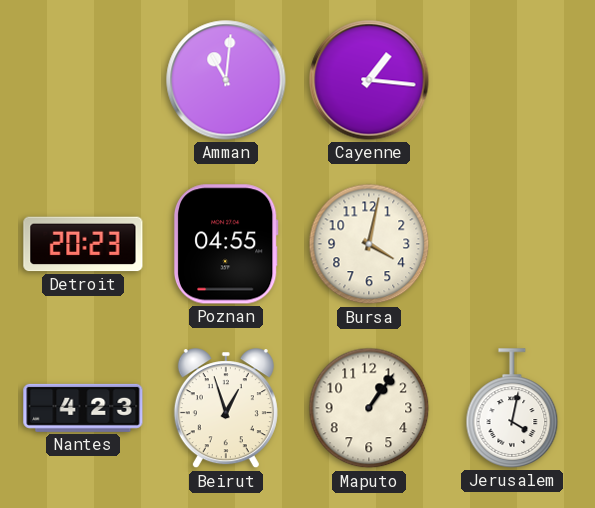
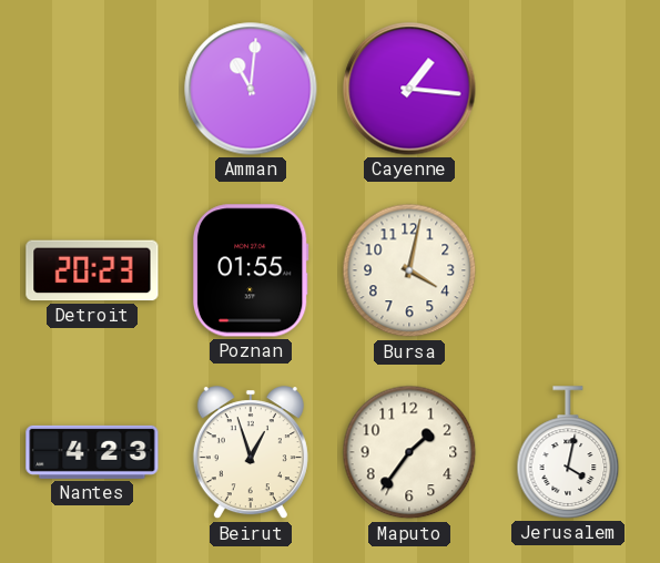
Poznan: 04:55 -> 01:55
Maputo: 1:06 -> 1:36
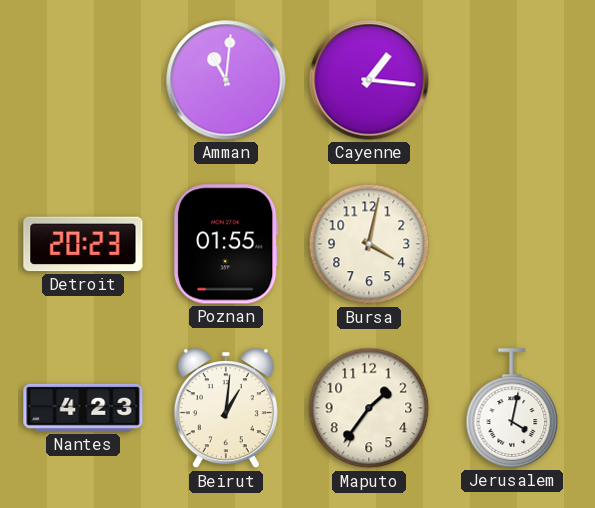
Beirut: 12:57 -> 1:01
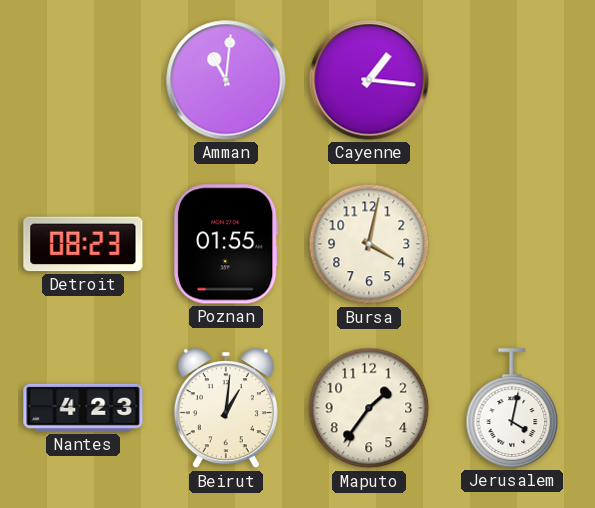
Detroit: 20:23 -> 08:23
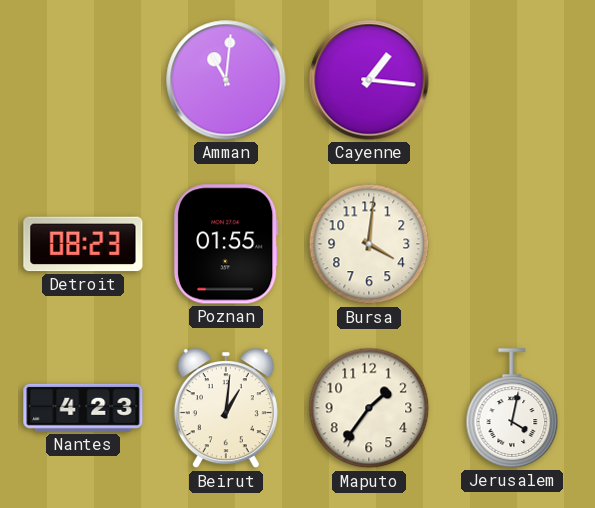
Bursa: 4:02 -> 4:01
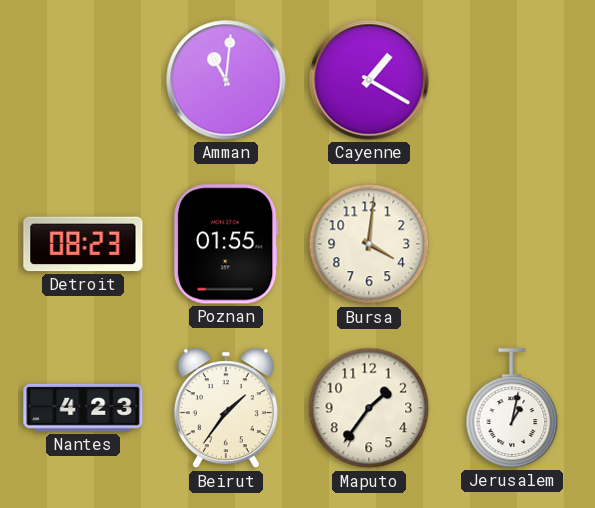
Cayenne: 1:16 -> 1:20
Beirut: 1:01 -> 1:36
Jerusalem: 4:02 -> 1:02
